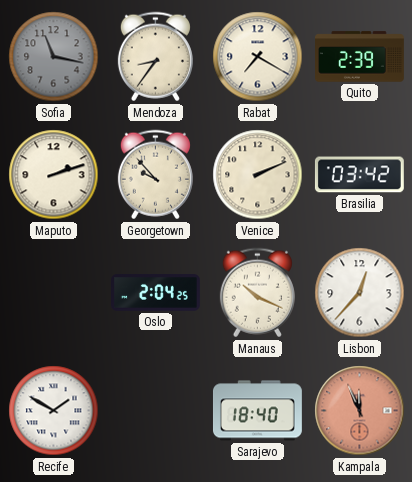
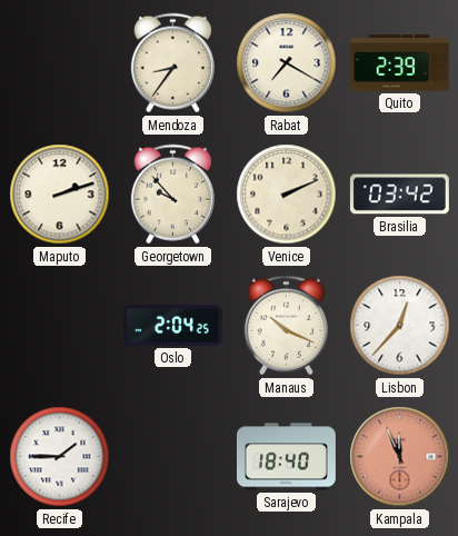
Sofia: 11:17 -> none
Recife: 1:50 -> 1:45
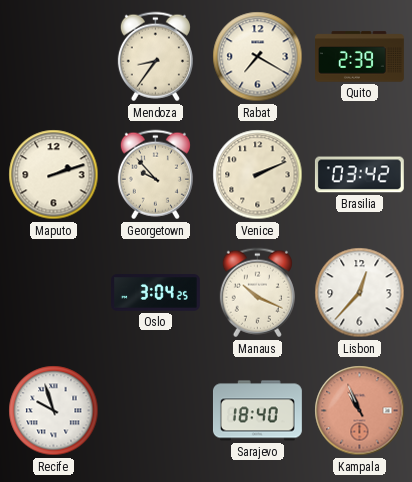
Oslo: 2:04 -> 3:04
Recife: 1:45 -> 9:57
Kampala: 11:56 -> 10:56
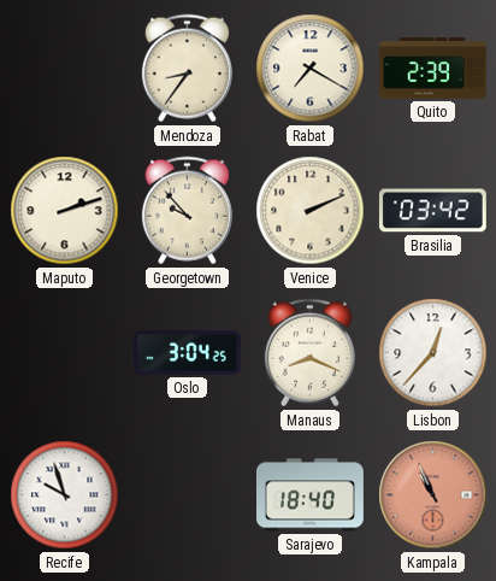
Manaus: 10:19 -> 8:19
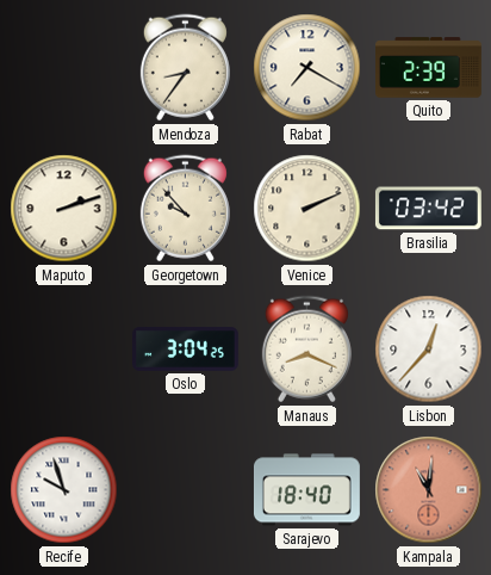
Kampala: 10:56 -> 11:01
